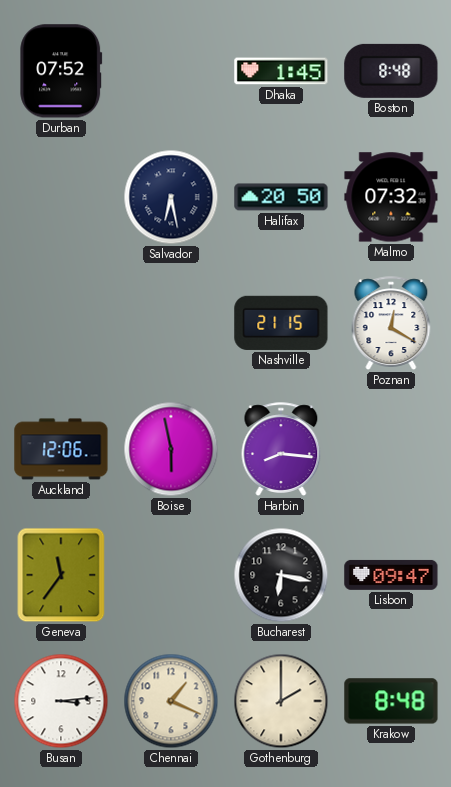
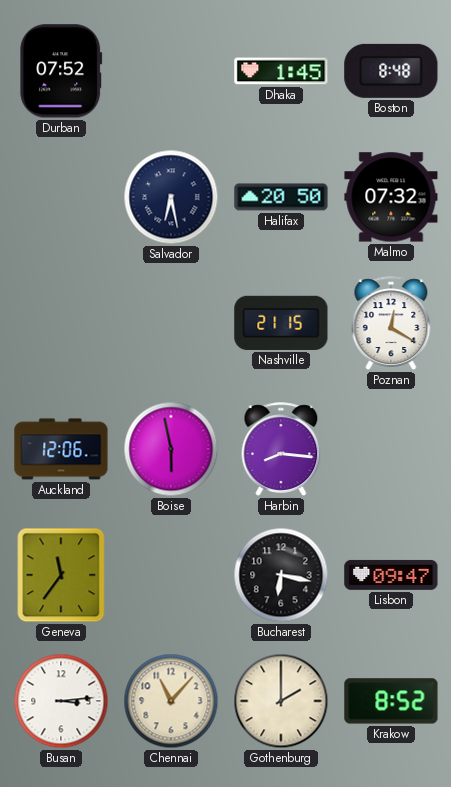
Chennai: 1:19 -> 11:07
Krakow: 8:48 -> 8:52
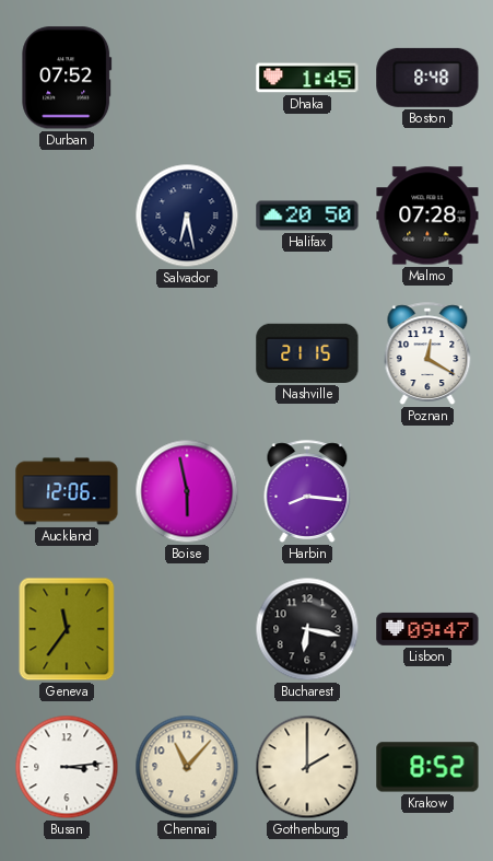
Malmo: 07:32 -> 07:28
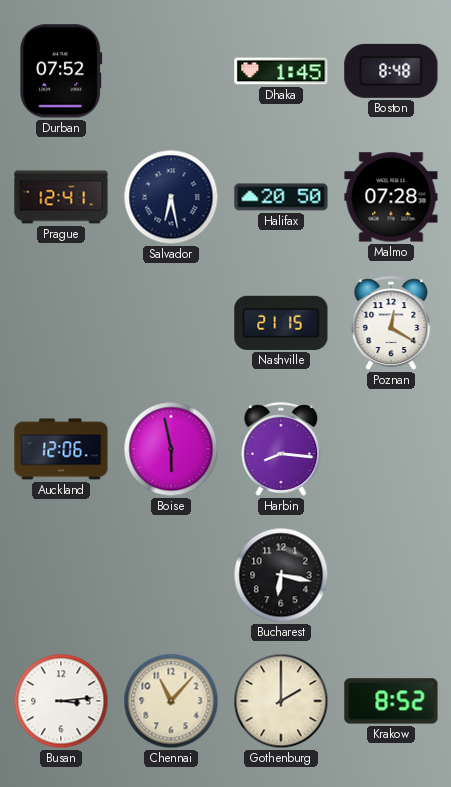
Prague: none -> 12:41
Geneva: 11:36 -> none
Lisbon: 09:47 -> none
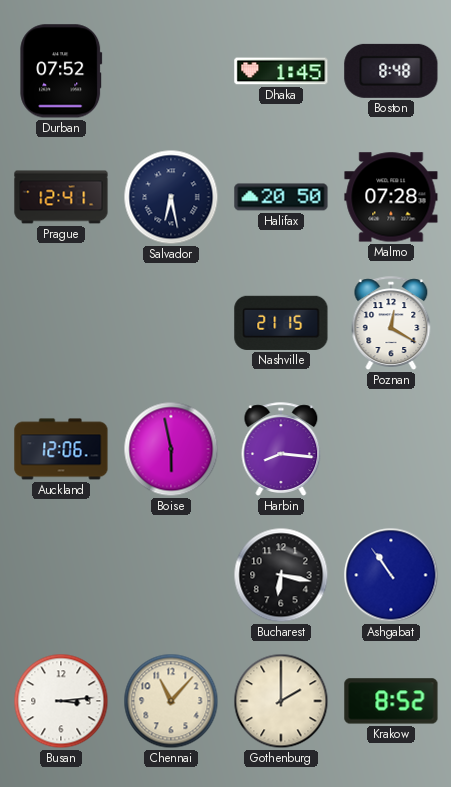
Ashgabat: none -> 10:54
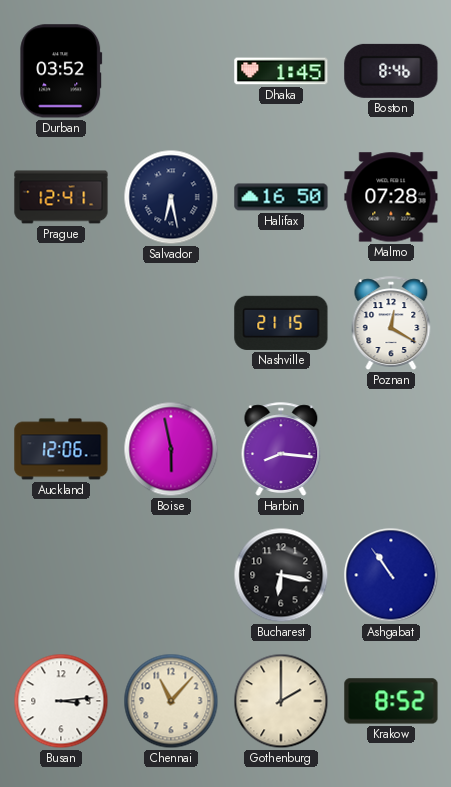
Durban: 07:52 -> 03:52
Boston: 8:48 -> 8:46
Halifax: 20:50 -> 16:50
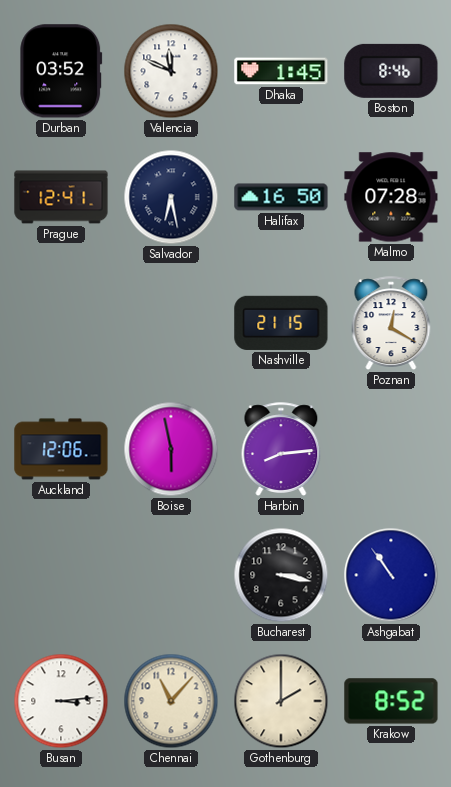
Valencia: none -> 11:49
Harbin: 8:16 -> 8:14
Bucharest: 6:17 -> 3:17
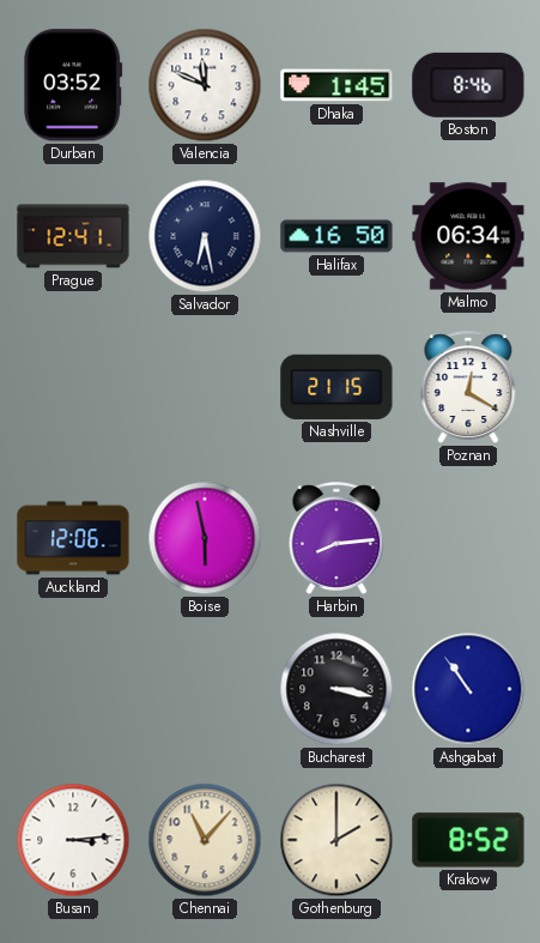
Malmo: 07:28 -> 06:34
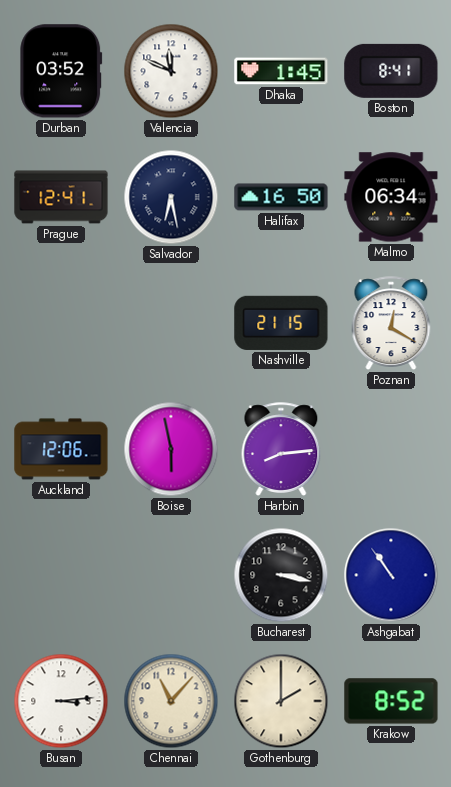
Boston: 8:46 -> 8:41
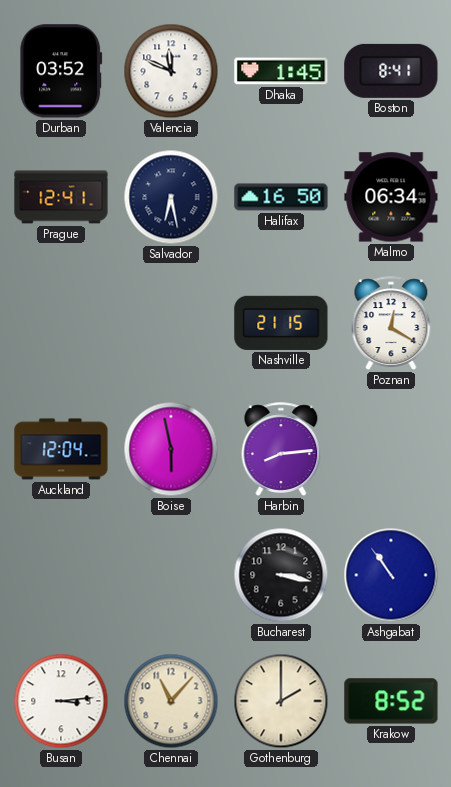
Auckland: 12:06 -> 12:04
